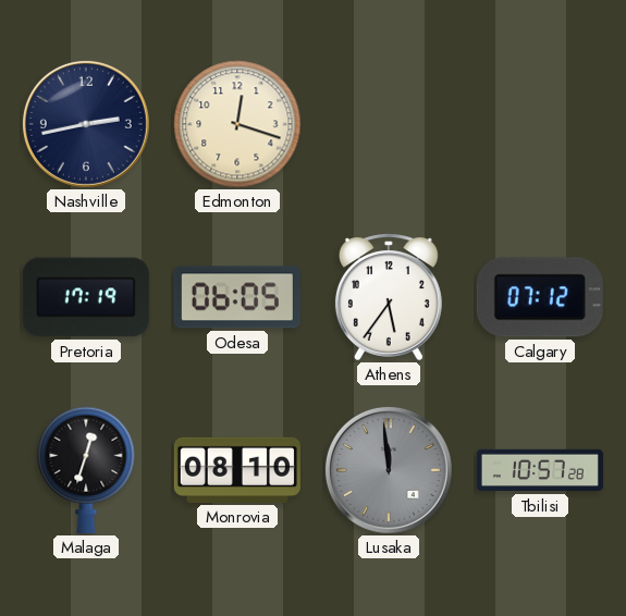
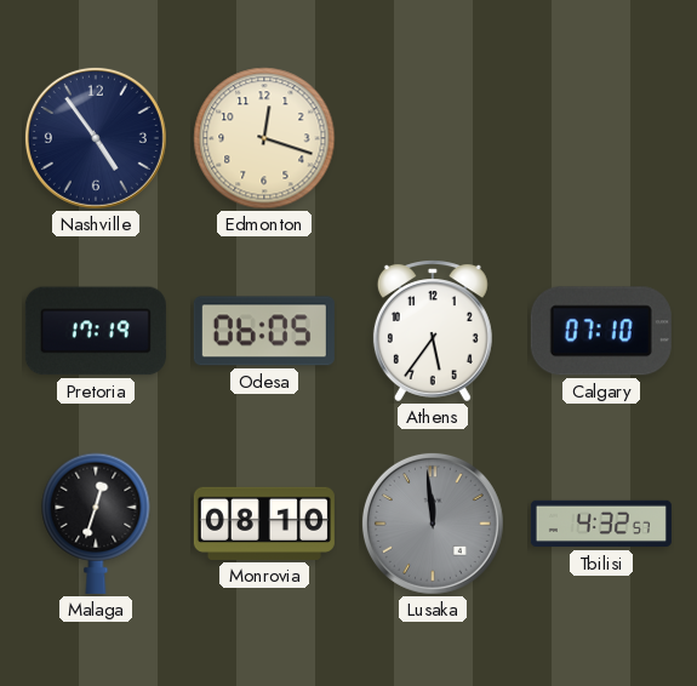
Nashville: 2:43 -> 4:54
Calgary: 07:12 -> 07:10
Tbilisi: 10:57 -> 4:32
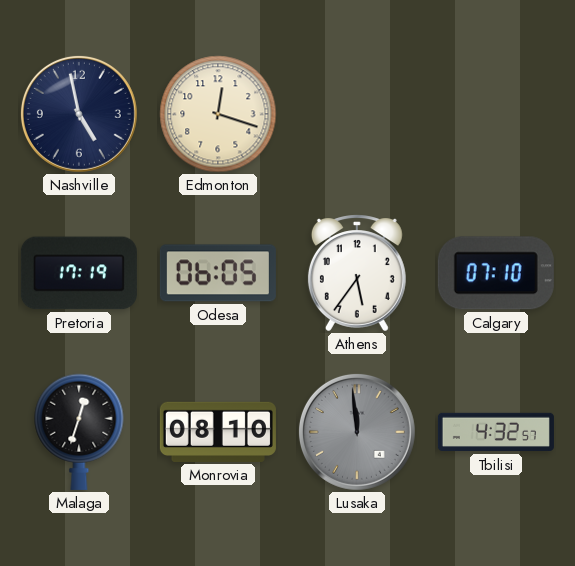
Nashville: 4:54 -> 4:58
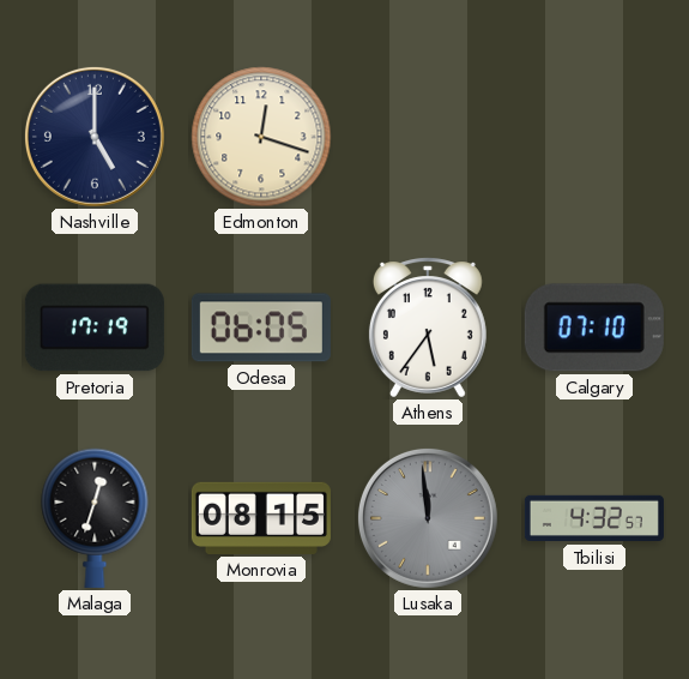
Nashville: 4:58 -> 5:00
Monrovia: 08:10 -> 08:15
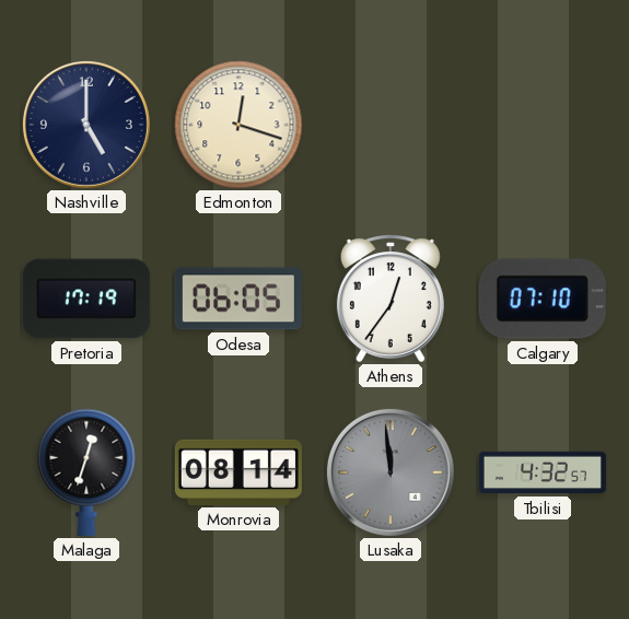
Athens: 5:36 -> 12:36
Monrovia: 08:15 -> 08:14
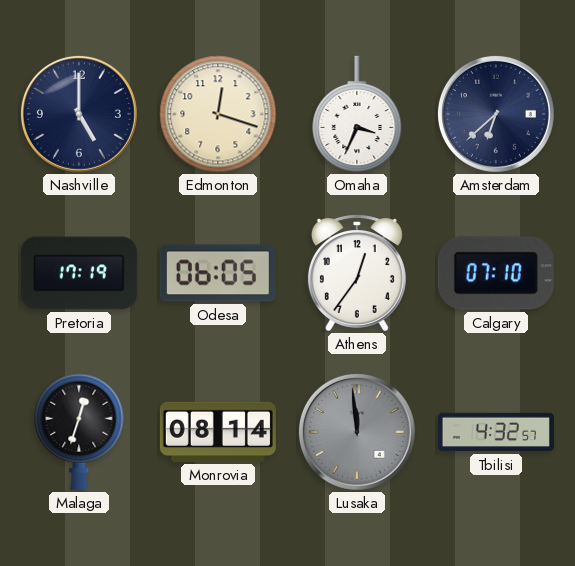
Omaha: none -> 3:34
Amsterdam: none -> 6:38
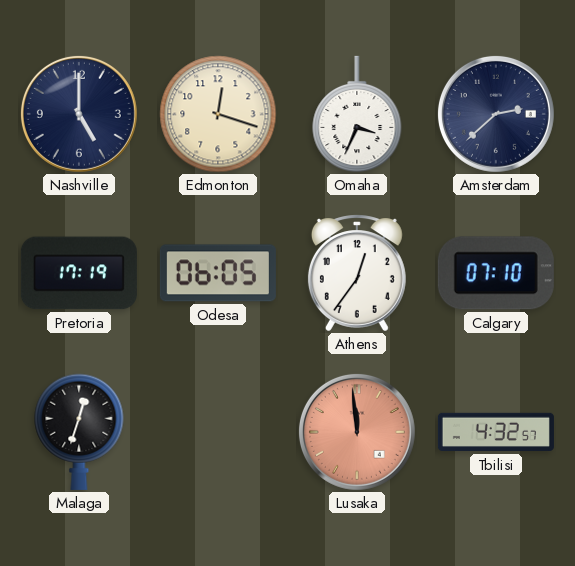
Amsterdam: 6:38 -> 2:38
Monrovia: 08:14 -> none
Lusaka dial: grey -> salmon
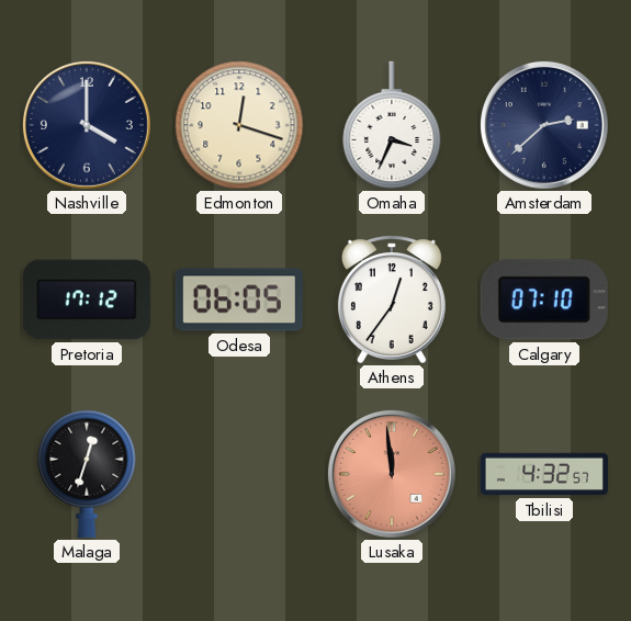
Nashville: 5:00 -> 4:00
Pretoria: 17:19 -> 17:12
